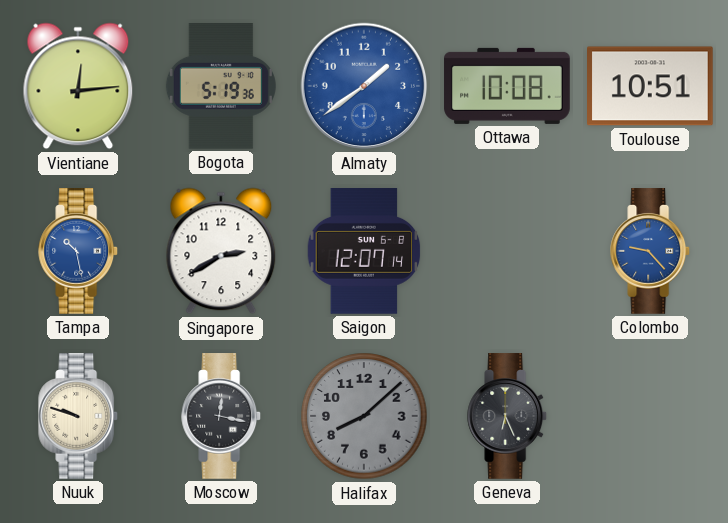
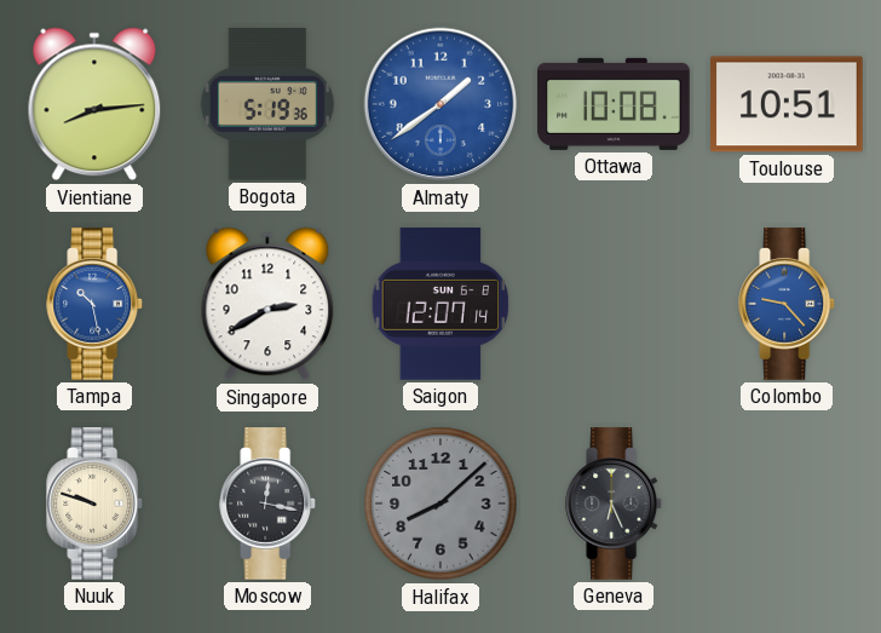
Vientiane: 12:14 -> 8:14
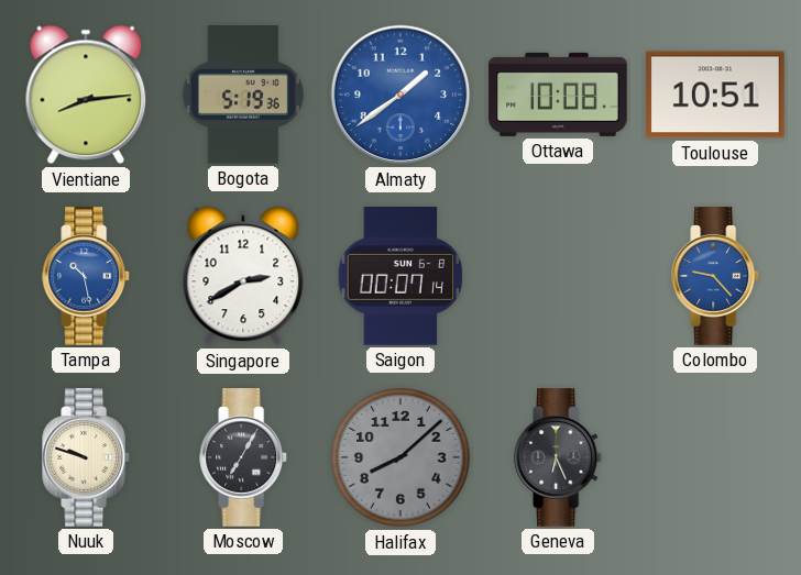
Saigon: 12:07 -> 00:07
Moscow: 12:17 -> 7:05
